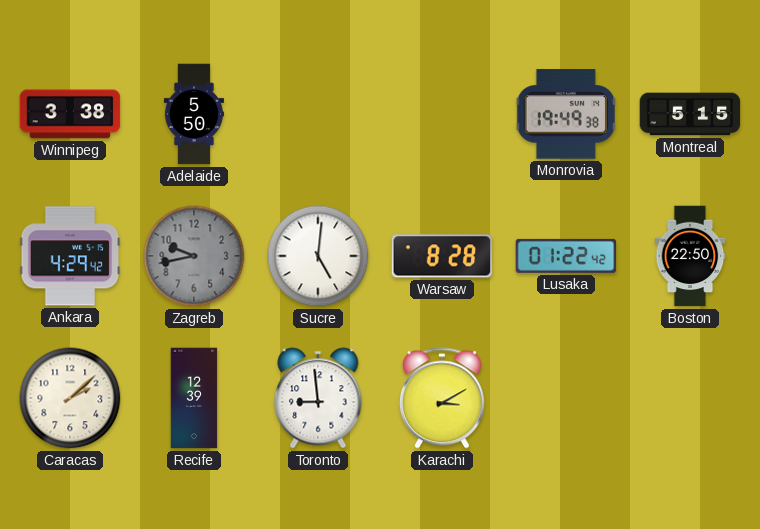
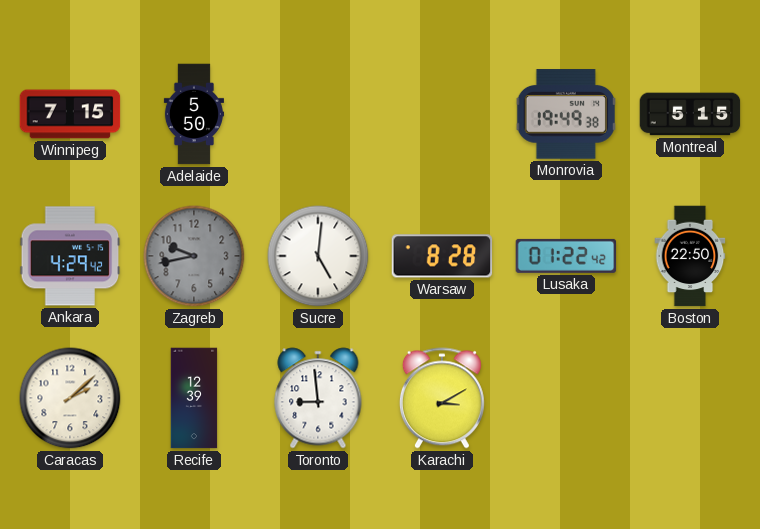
Winnipeg: 3:38 -> 7:15
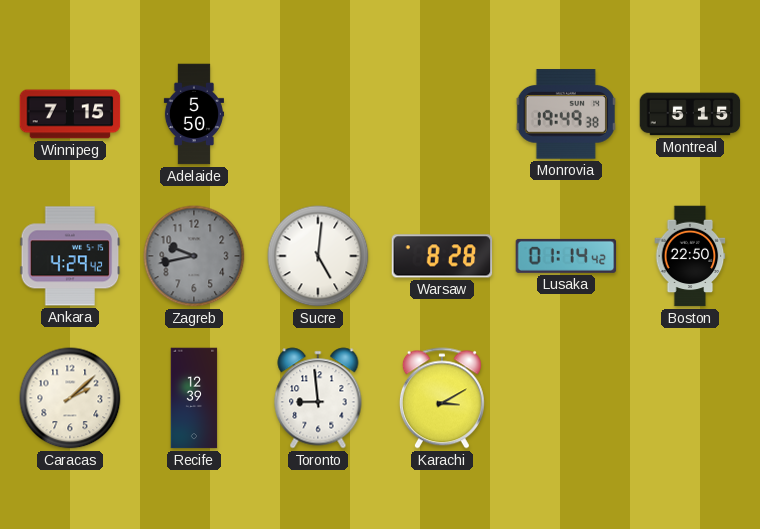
Lusaka: 01:22 -> 01:14
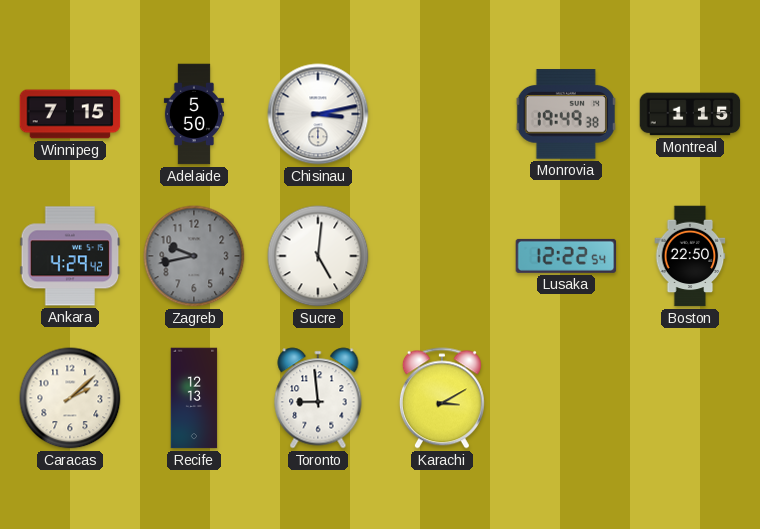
Chisinau: none -> 3:13
Montreal: 5:15 -> 1:15
Warsaw: 8:28 -> none
Lusaka: 01:14 -> 12:22
Recife: 12:39 -> 12:13
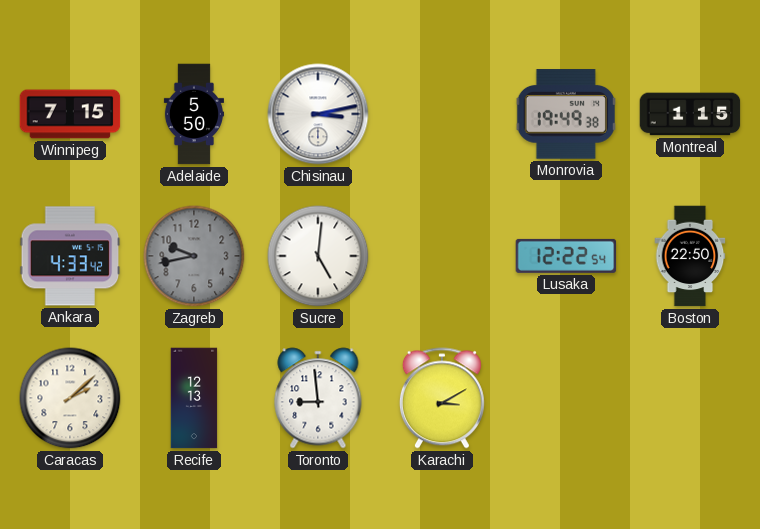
Ankara: 4:29 -> 4:33
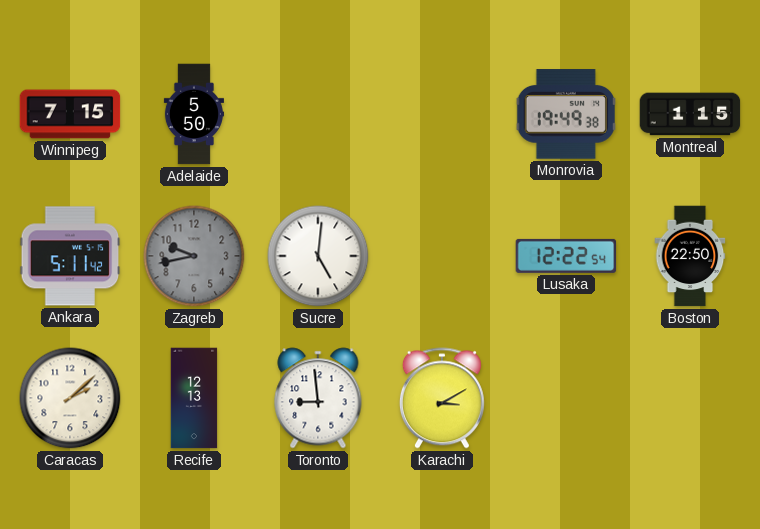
Chisinau: 3:13 -> none
Ankara: 4:33 -> 5:11
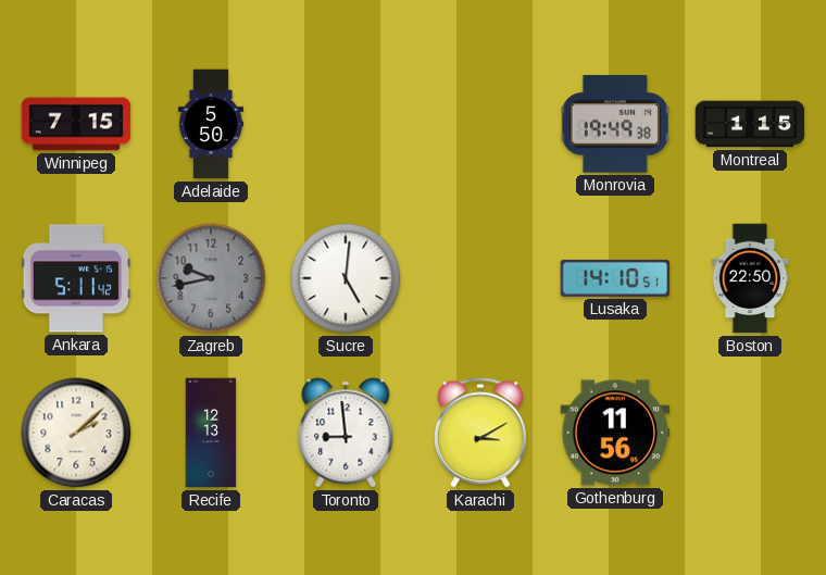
Lusaka: 12:22 -> 14:10
Gothenburg: none -> 11:56
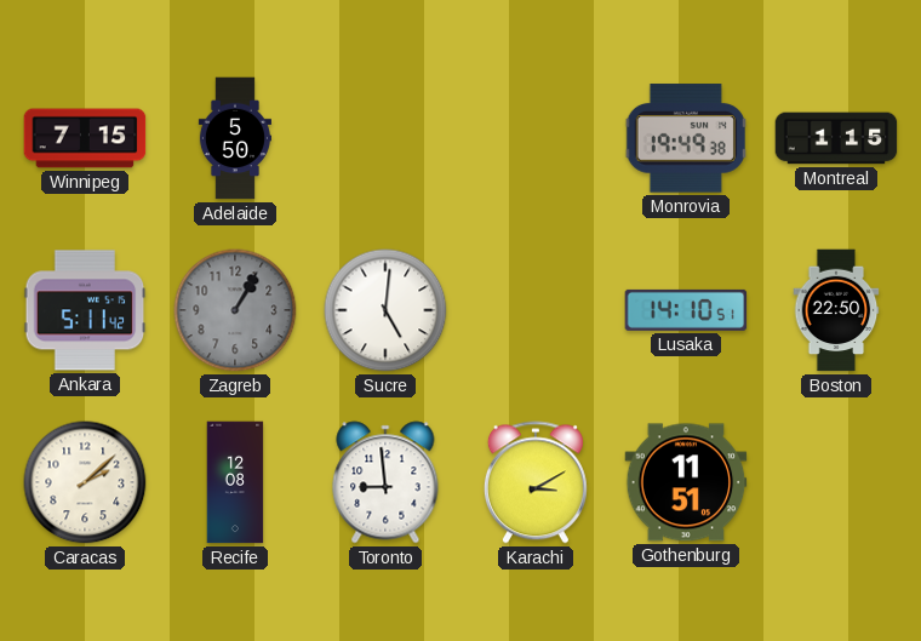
Zagreb: 9:43 -> 1:05
Recife: 12:13 -> 12:08
Gothenburg: 11:56 -> 11:51
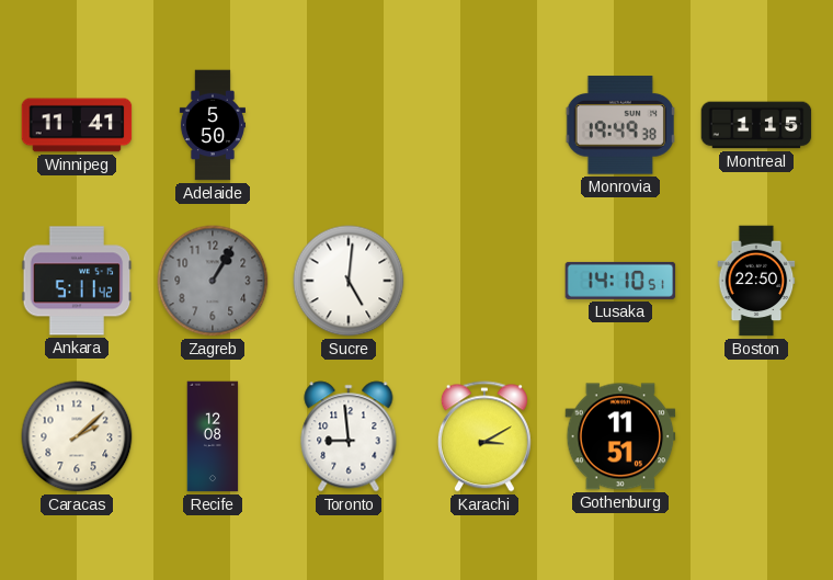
Winnipeg: 7:15 -> 11:41
